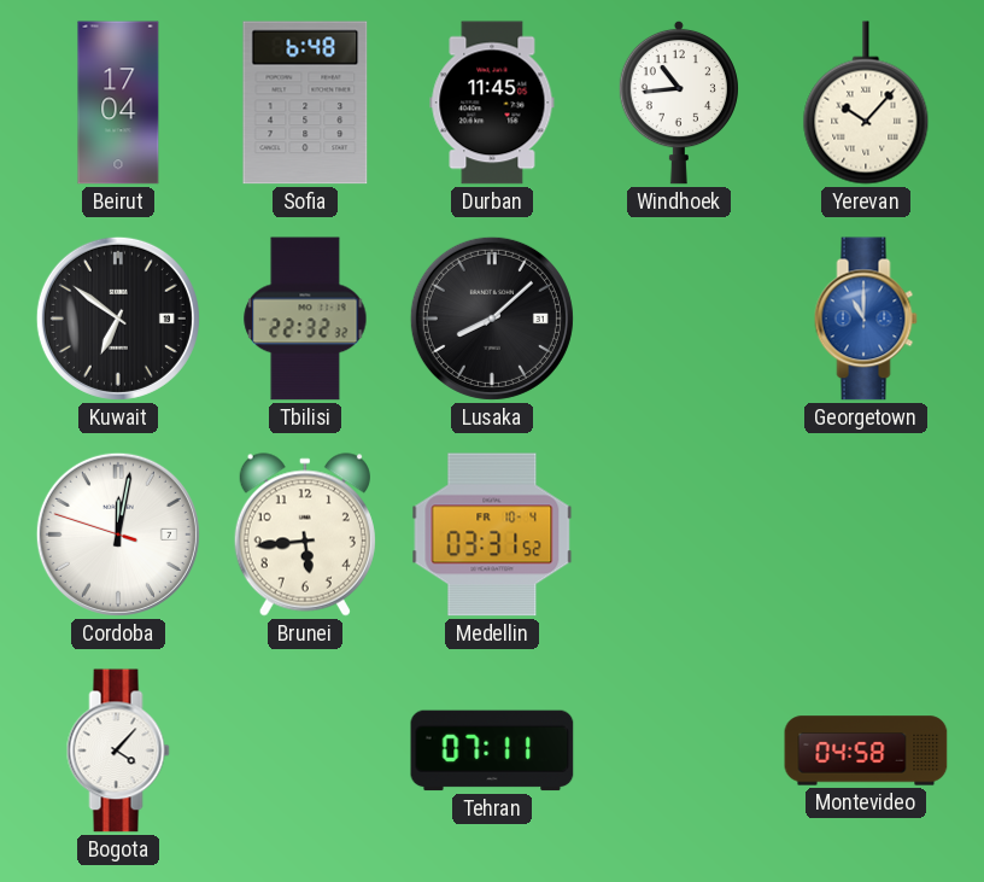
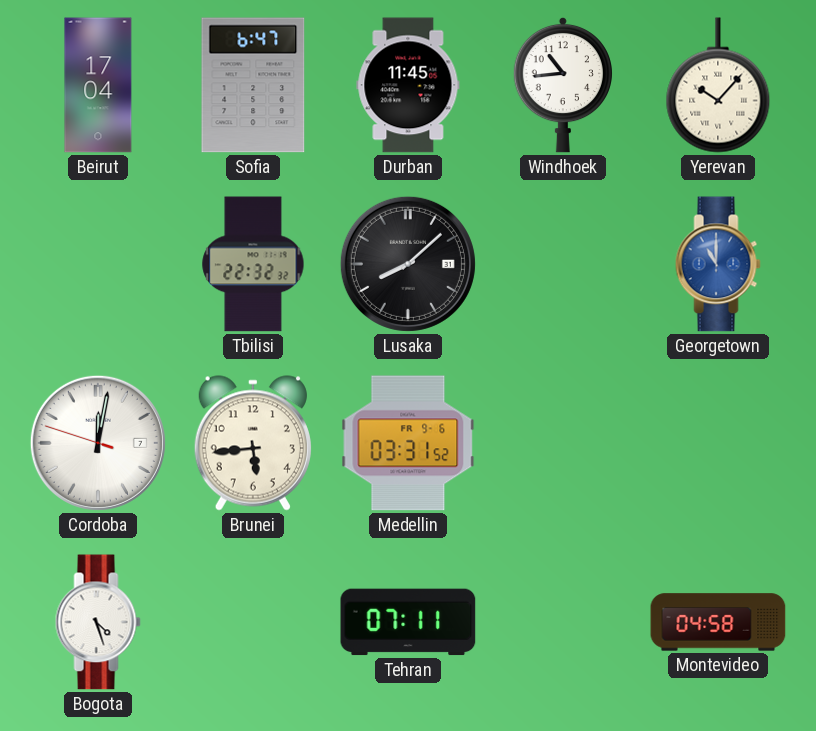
Sofia: 6:48 -> 6:47
Kuwait: 6:51 -> none
Medellin date: FR 10-4 -> FR 9-6
Bogota: 4:07 -> 4:27
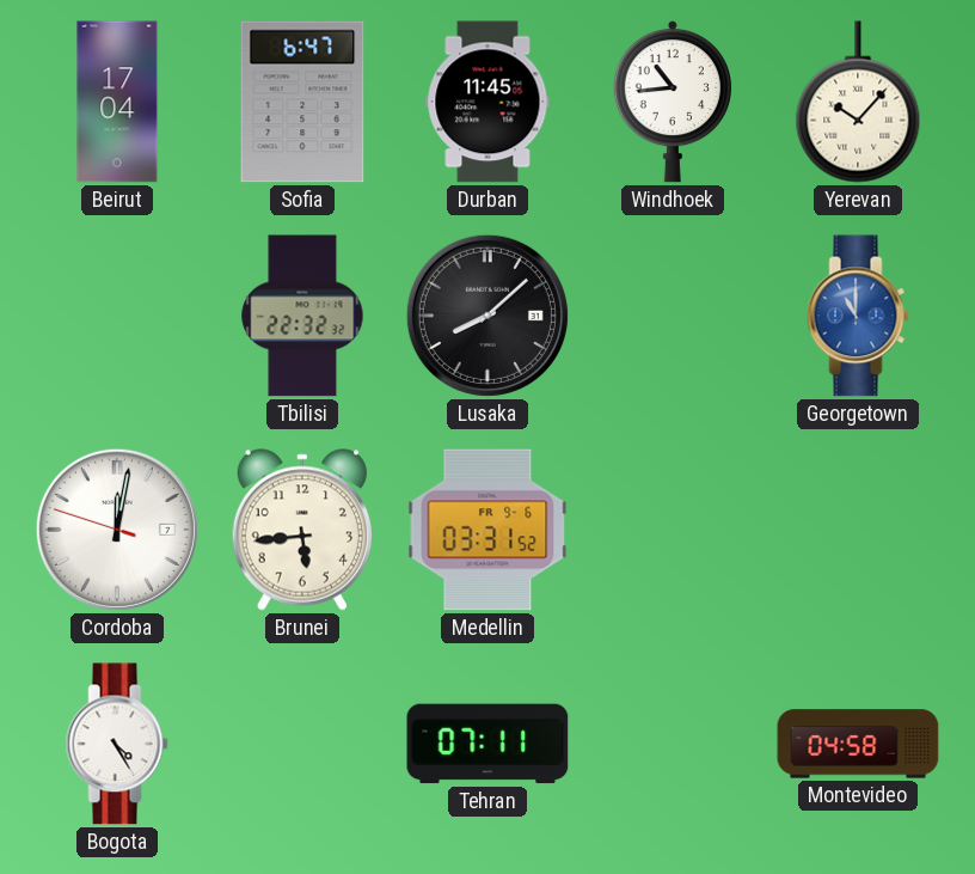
Bogota: 4:27 -> 4:25
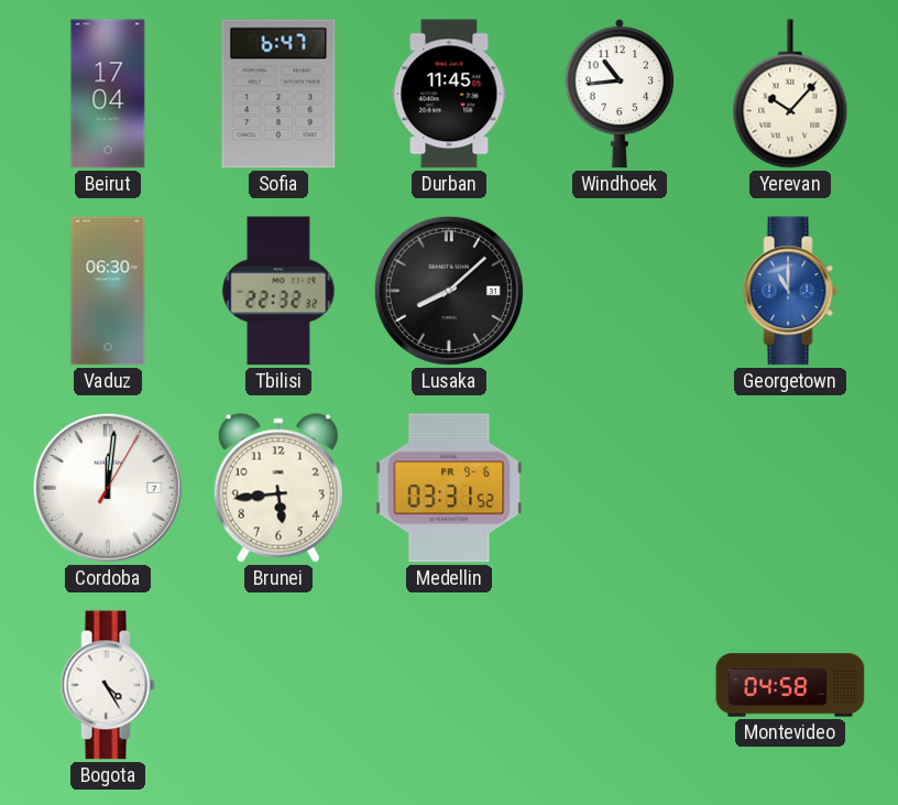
Vaduz: none -> 06:30
Cordoba: 12:01:48 -> 12:01:05
Tehran: 07:11 -> none
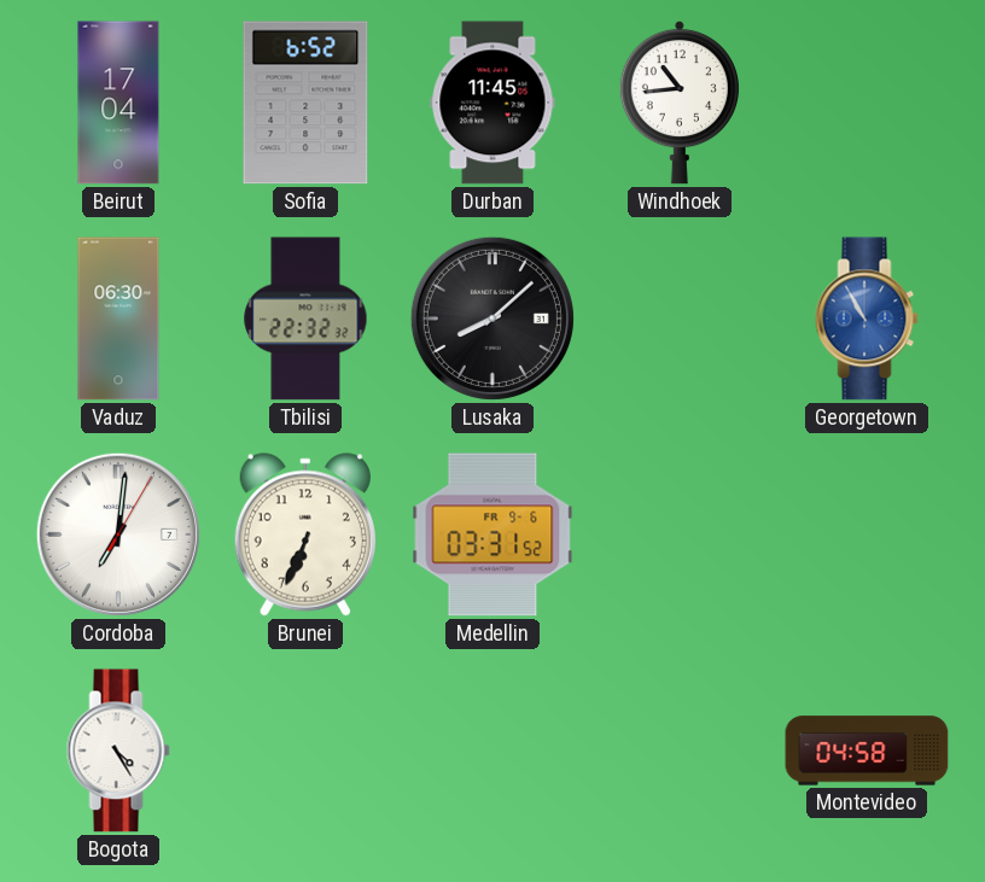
Sofia: 6:47 -> 6:52
Yerevan: 10:07 -> none
Georgetown: 11:00 -> 10:55
Cordoba: 12:01 -> 7:01
Brunei: 5:44 -> 6:34
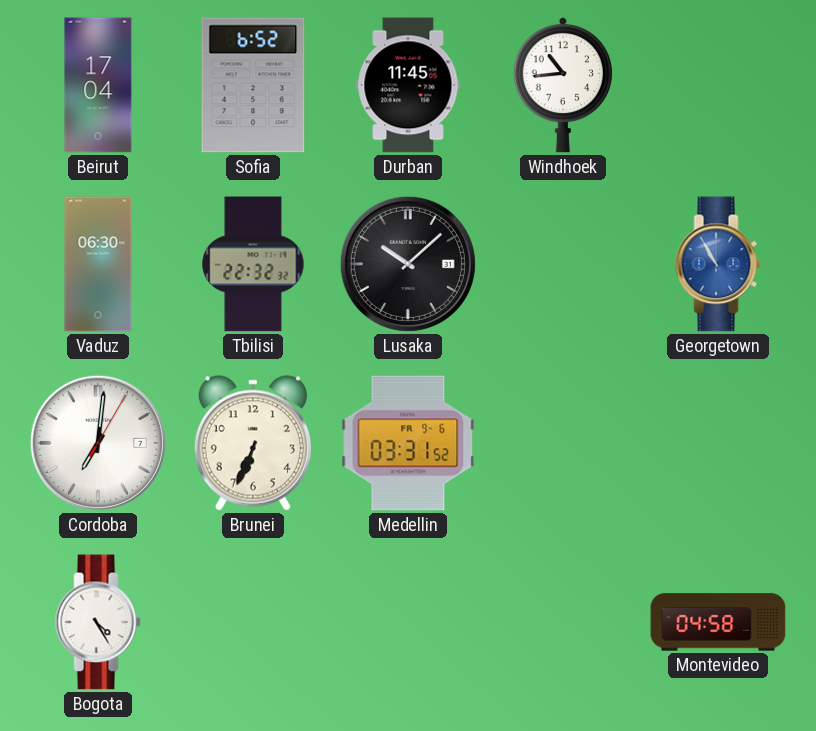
Lusaka: 8:08 -> 10:08
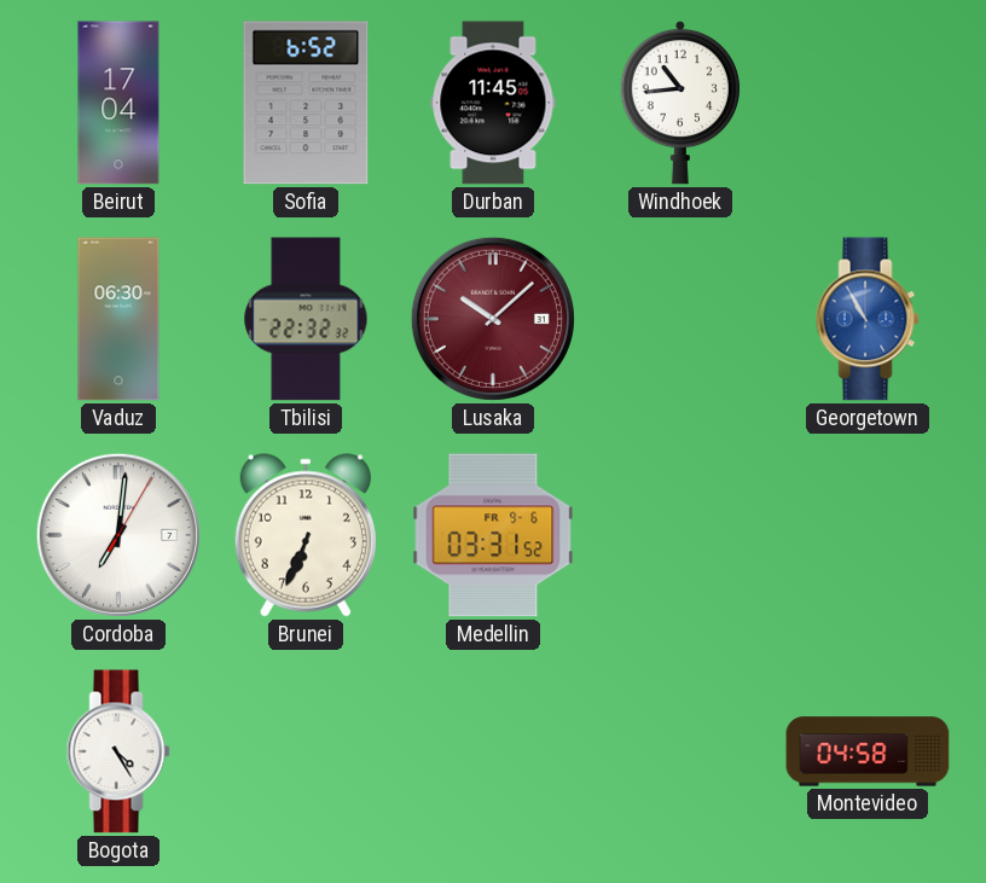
Lusaka dial: black -> burgundy
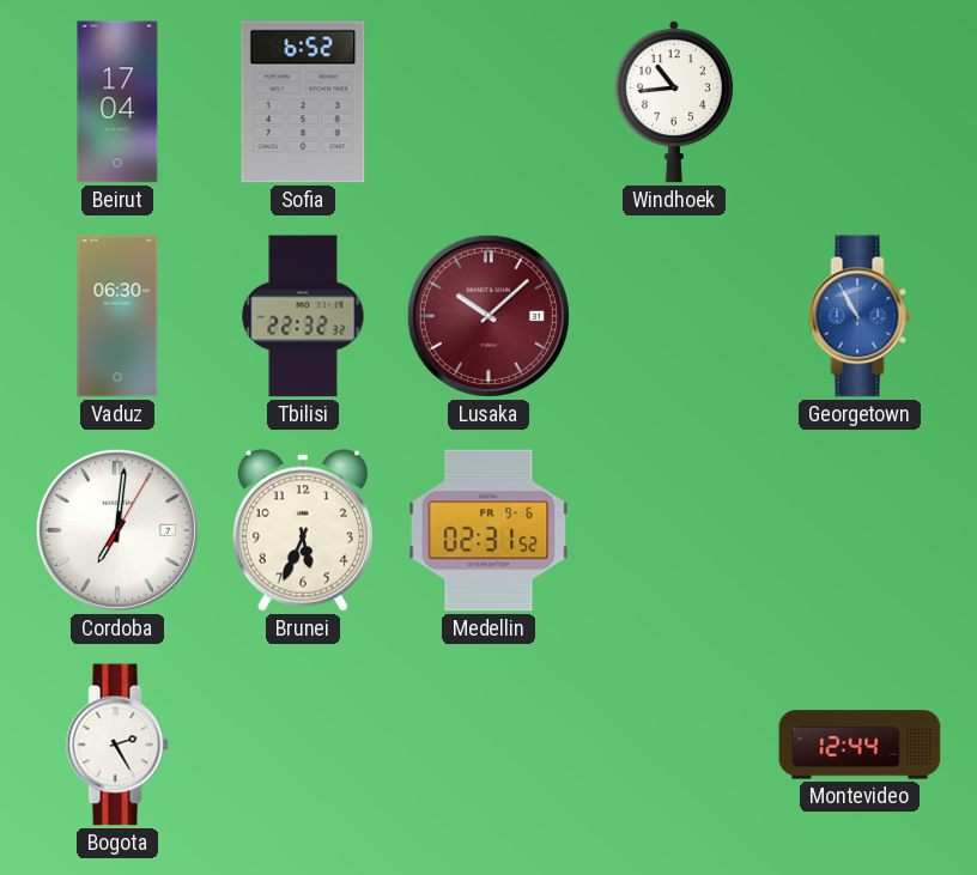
Durban: 11:45 -> none
Brunei: 6:34 -> 5:34
Medellin: 03:31 -> 02:31
Bogota: 4:25 -> 2:25
Montevideo: 04:58 -> 12:44
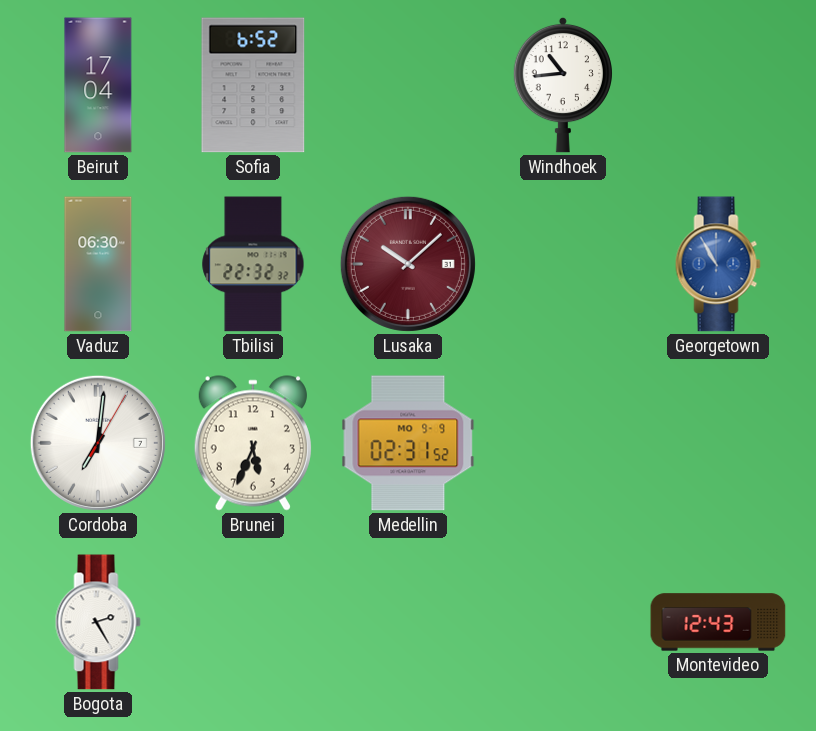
Medellin date: FR 9-6 -> MO 9-9
Montevideo: 12:44 -> 12:43
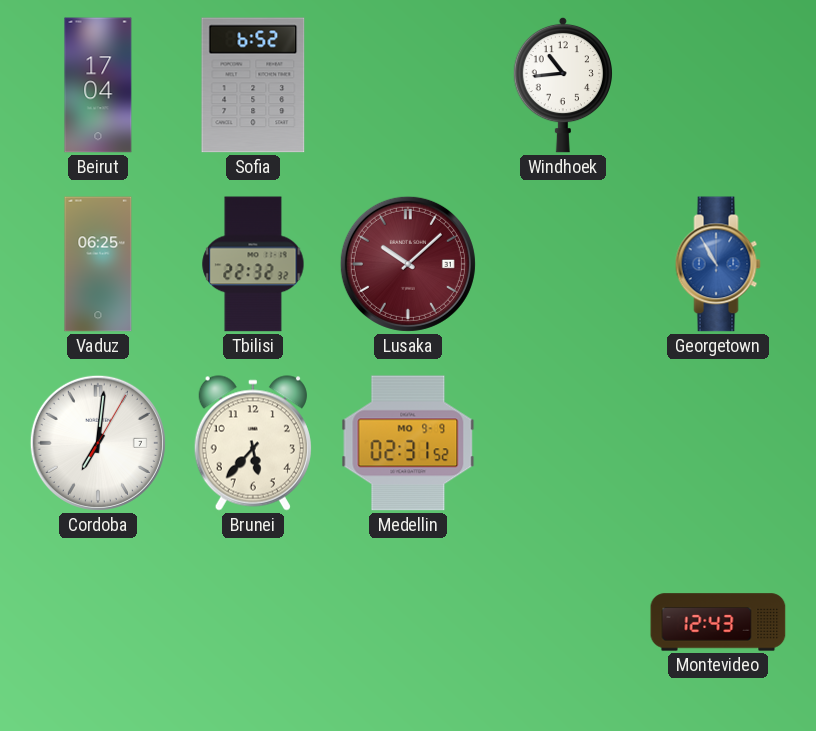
Vaduz: 06:30 -> 06:25
Brunei: 5:34 -> 5:37
Bogota: 2:25 -> none
